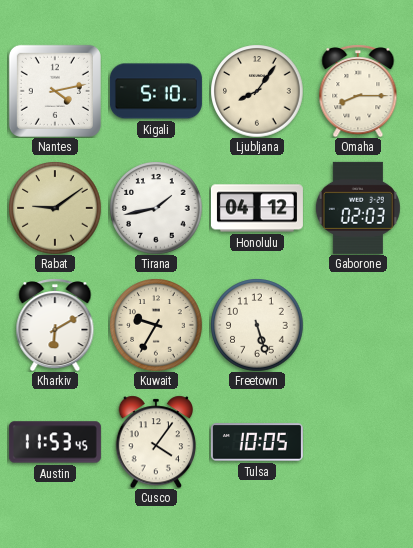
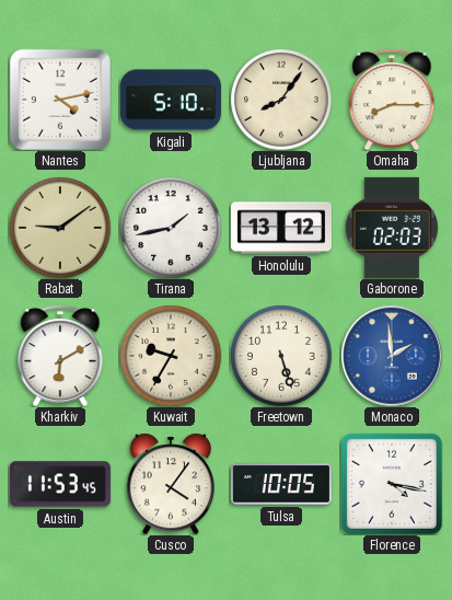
Honolulu: 04:12 -> 13:12
Monaco: none -> 1:59
Florence: none -> 4:17
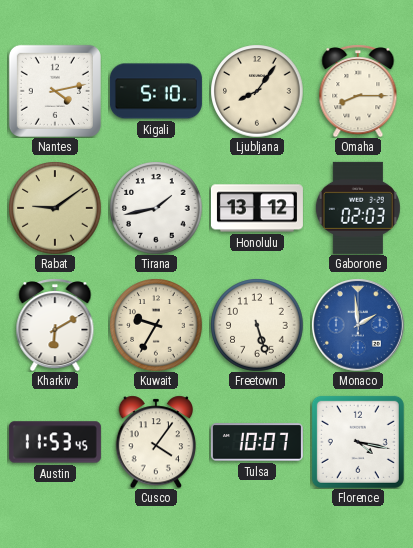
Tulsa: 10:05 -> 10:07
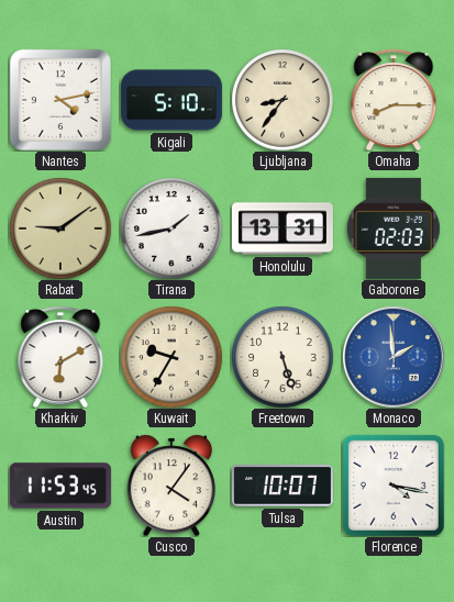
Ljubljana: 8:06 -> 8:36
Honolulu: 13:12 -> 13:31
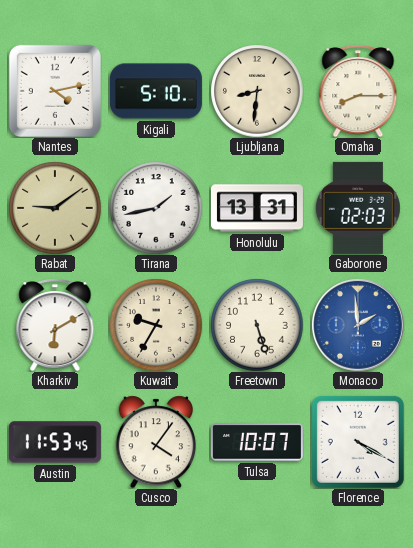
Ljubljana: 8:36 -> 8:31
Florence: 4:17 -> 4:20
